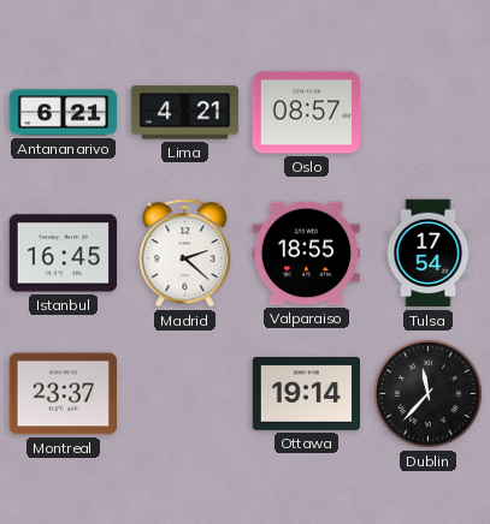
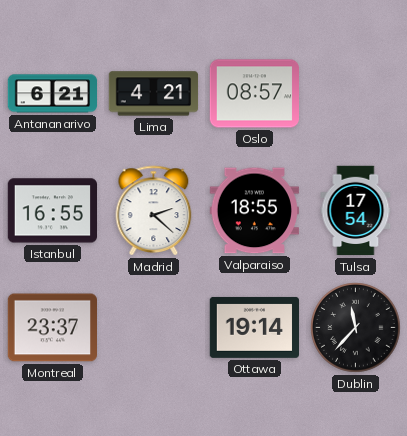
Istanbul: 16:45 -> 16:55
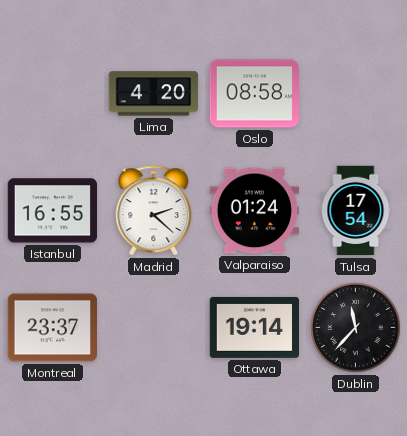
Antananarivo: 6:21 -> none
Lima: 4:21 -> 4:20
Oslo: 08:57 -> 08:58
Valparaiso: 18:55 -> 01:24
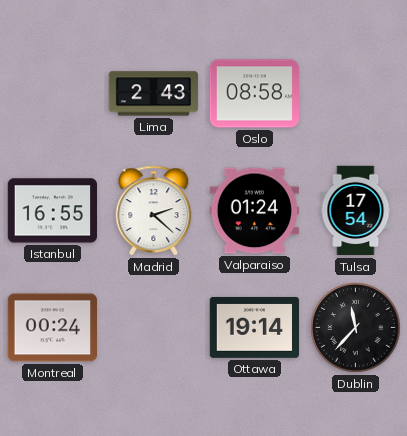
Lima: 4:20 -> 2:43
Montreal: 23:37 -> 00:24
